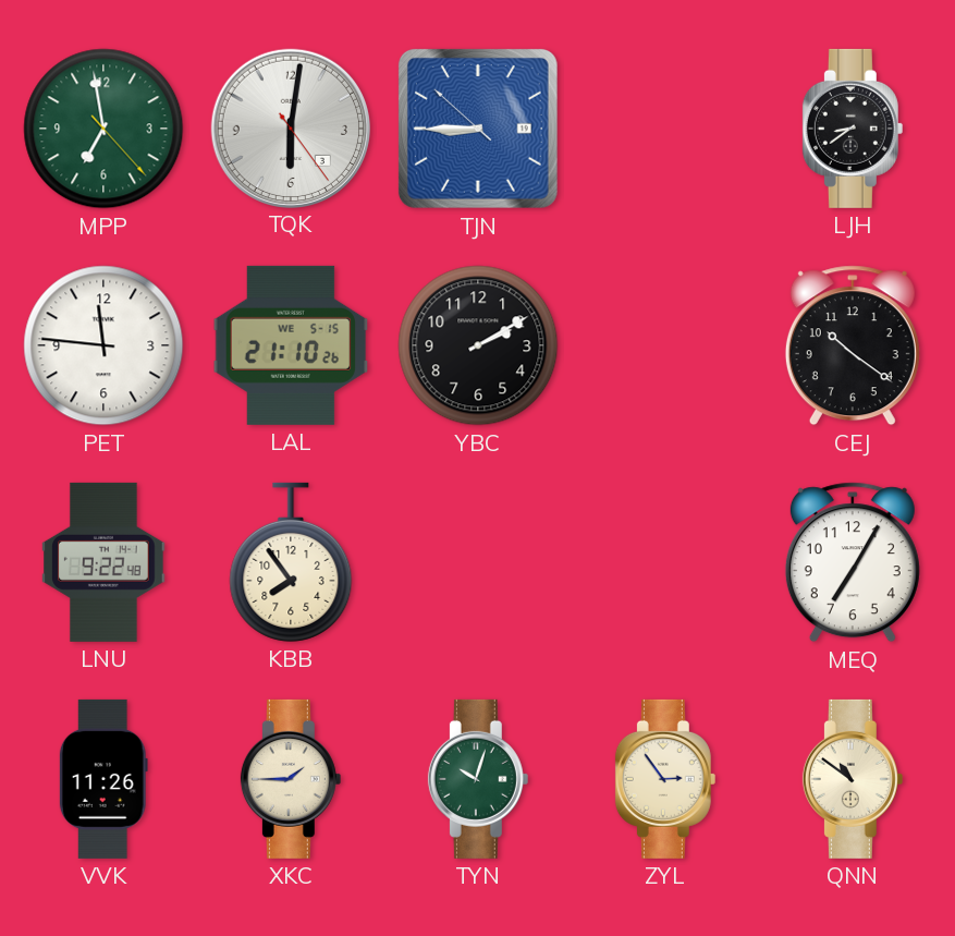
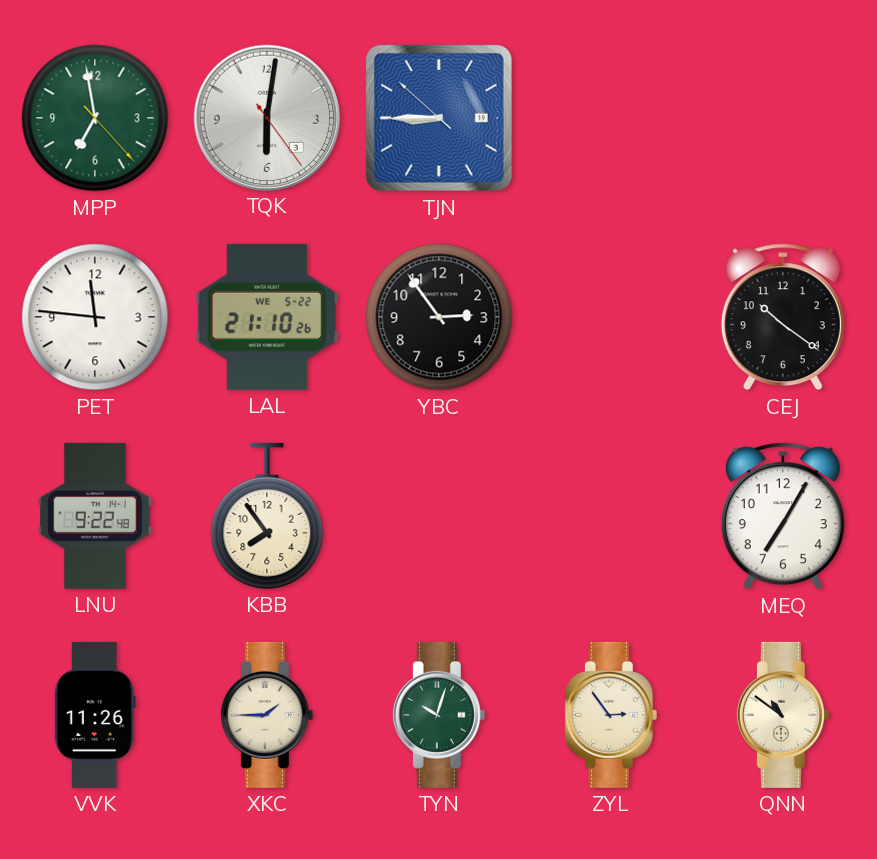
LJH: 8:39 -> none
LAL date: WE 5-15 -> WE 5-22
YBC: 2:10 -> 2:54
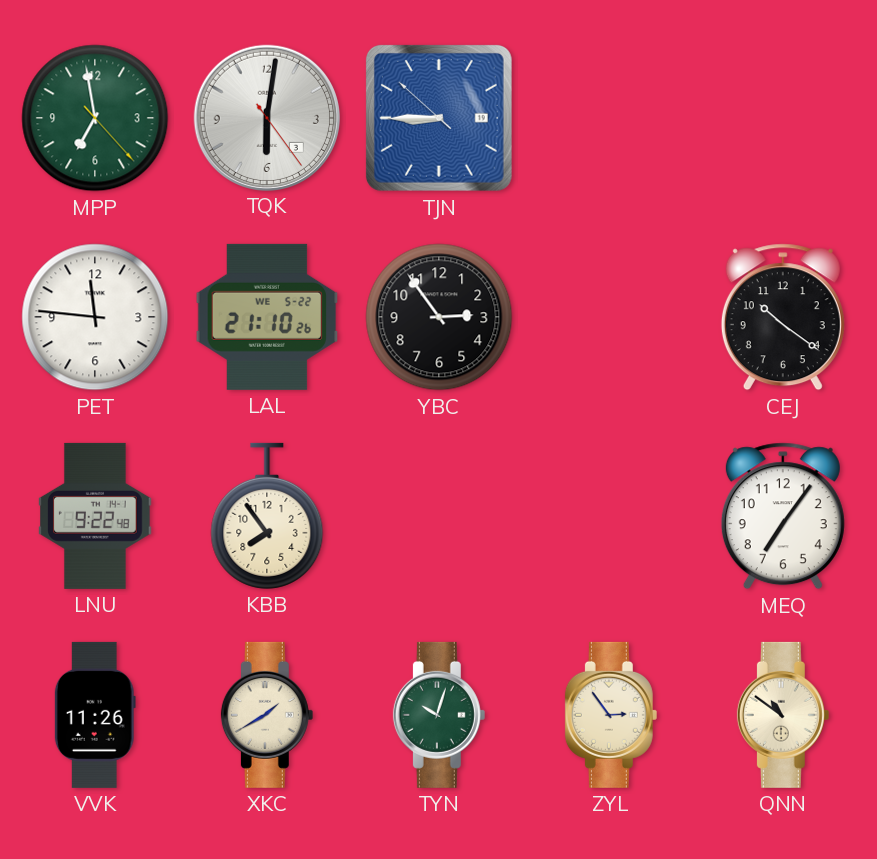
MEQ: 7:05 -> 7:06
XKC: 1:45 -> 1:40
